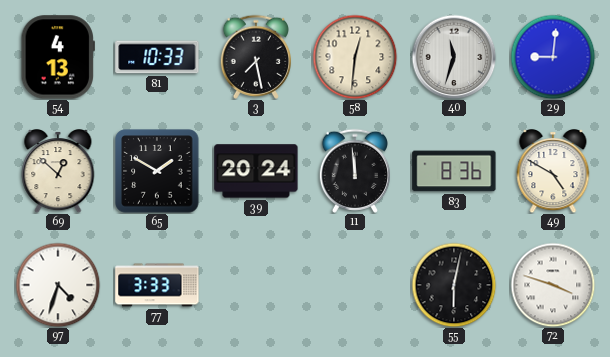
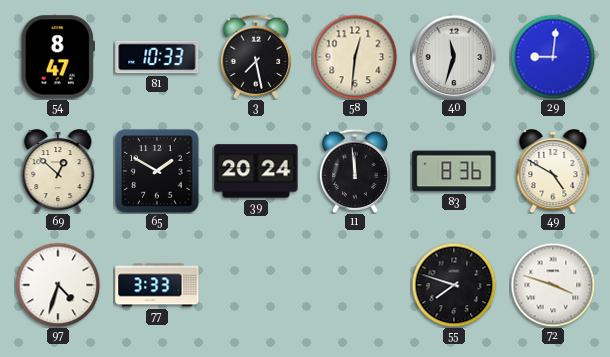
54: 4:13 -> 8:47
55: 6:02 -> 7:48
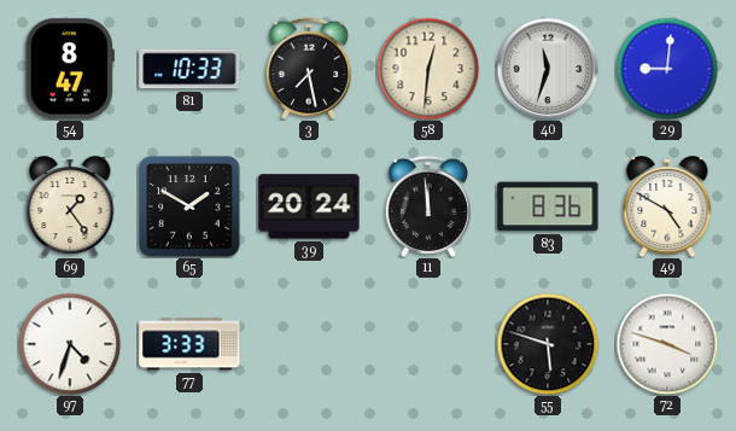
69: 12:52 -> 1:24
55: 7:48 -> 5:48
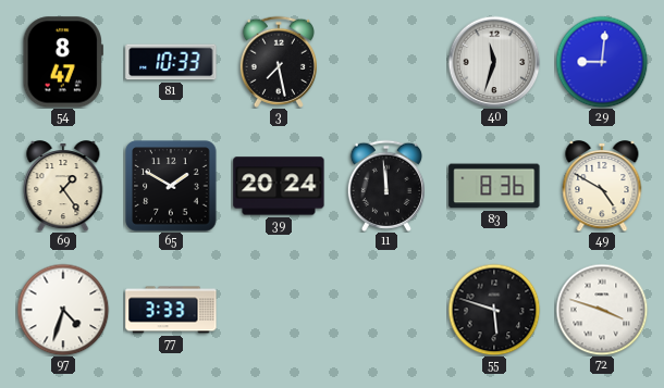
58: 12:31 -> none
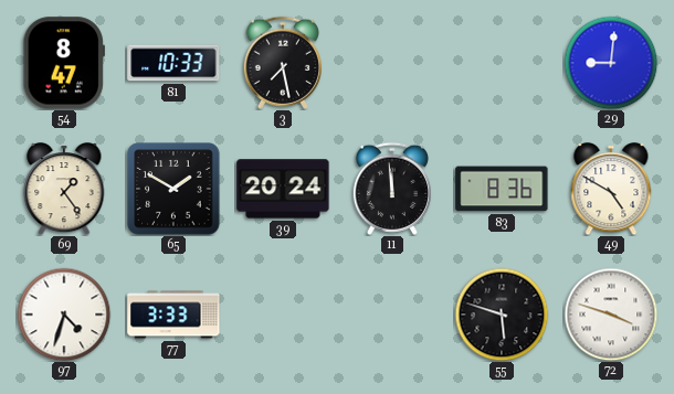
40: 11:33 -> none
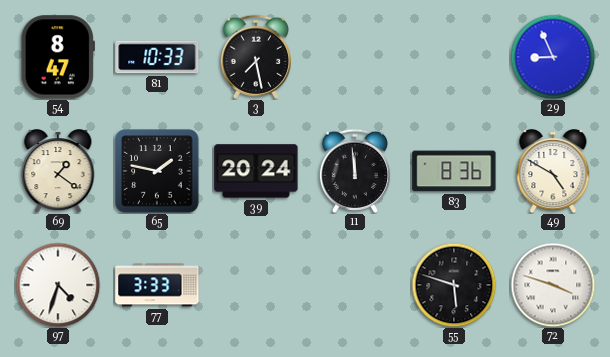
29: 9:01 -> 8:56
69: 1:24 -> 1:21
65: 1:50 -> 1:47
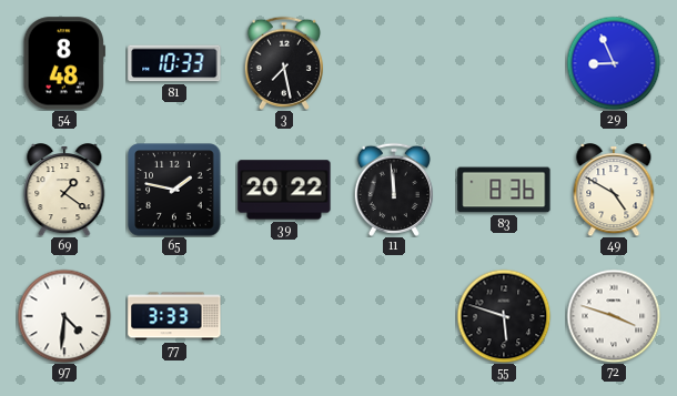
54: 8:47 -> 8:48
39: 20:24 -> 20:22
97: 4:33 -> 4:31
